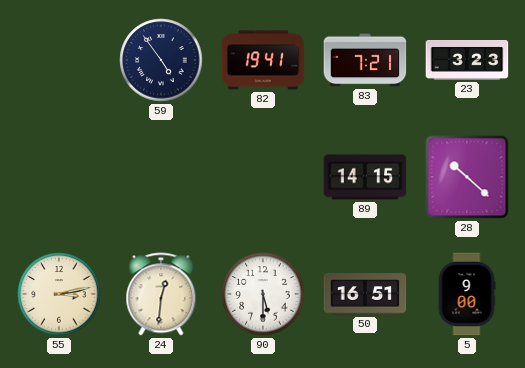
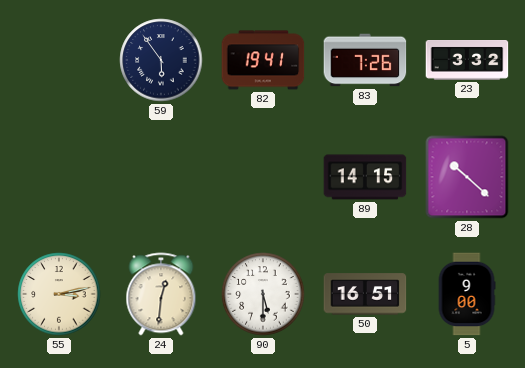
59: 4:54 -> 5:54
83: 7:21 -> 7:26
23: 3:23 -> 3:32
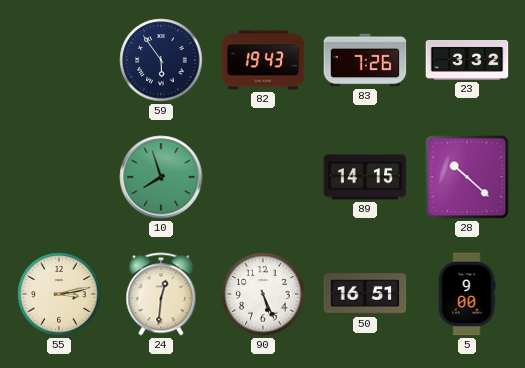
82: 19:41 -> 19:43
10: none -> 7:57
90: 5:30 -> 5:26
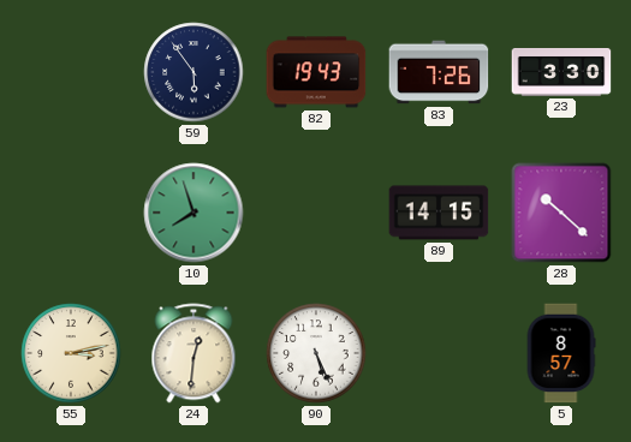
23: 3:32 -> 3:30
50: 16:51 -> none
5: 9:00 -> 8:57
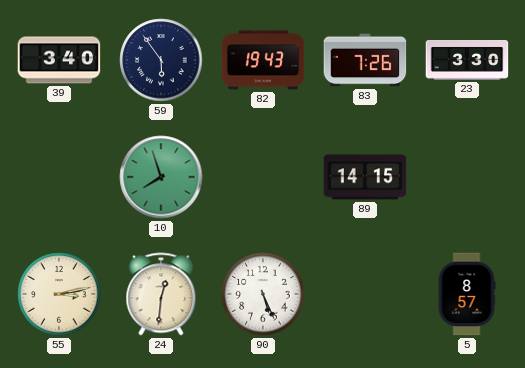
39: none -> 3:40
28: 10:22 -> none
